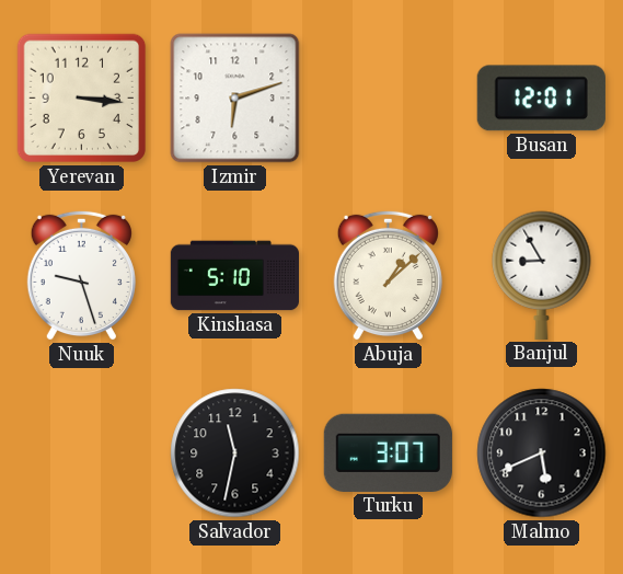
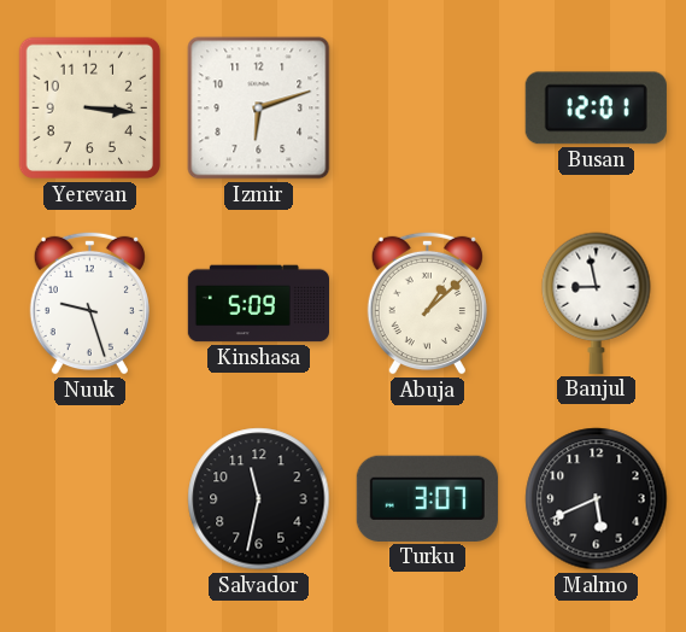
Kinshasa: 5:10 -> 5:09
Banjul: 8:55 -> 8:58
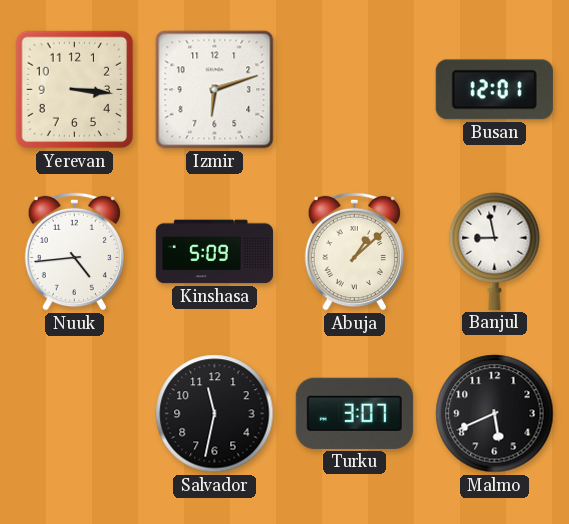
Nuuk: 9:27 -> 4:44
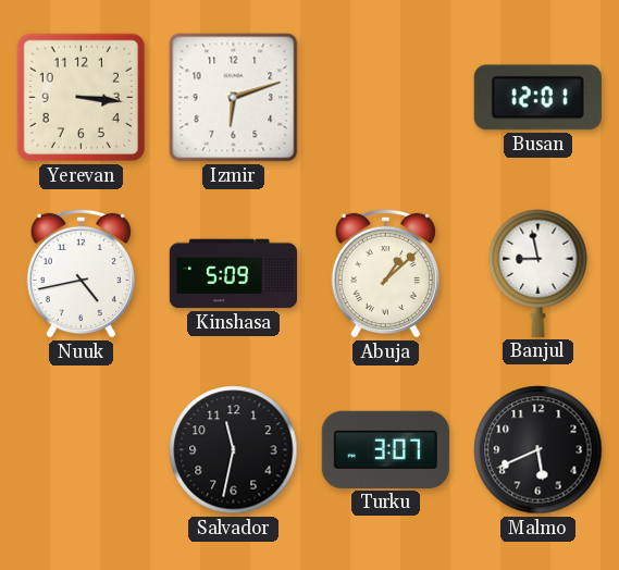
Nuuk: 4:44 -> 4:43
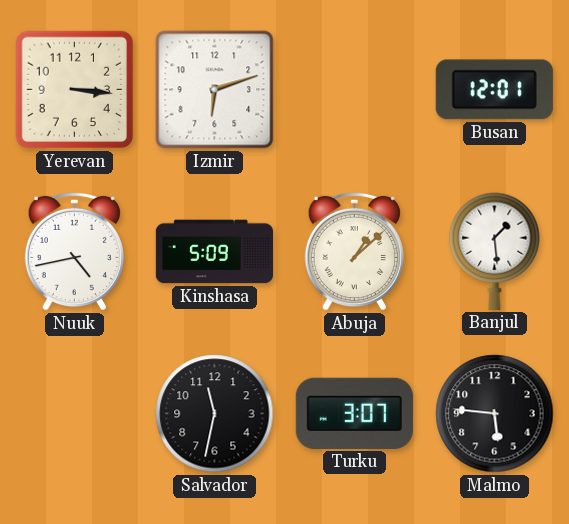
Banjul: 8:58 -> 1:29
Malmo: 5:41 -> 5:46
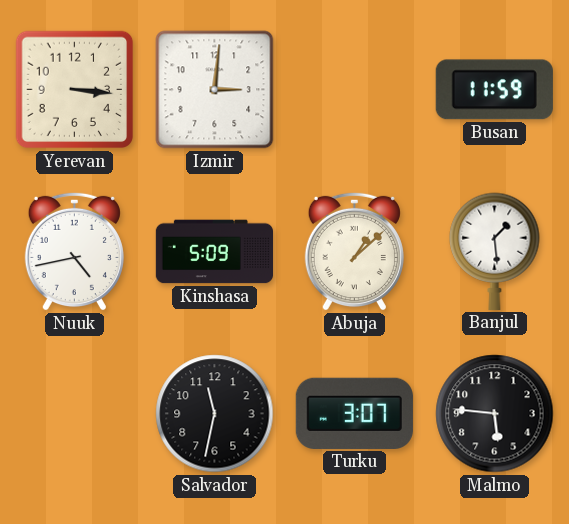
Izmir: 6:12 -> 3:01
Busan: 12:01 -> 11:59
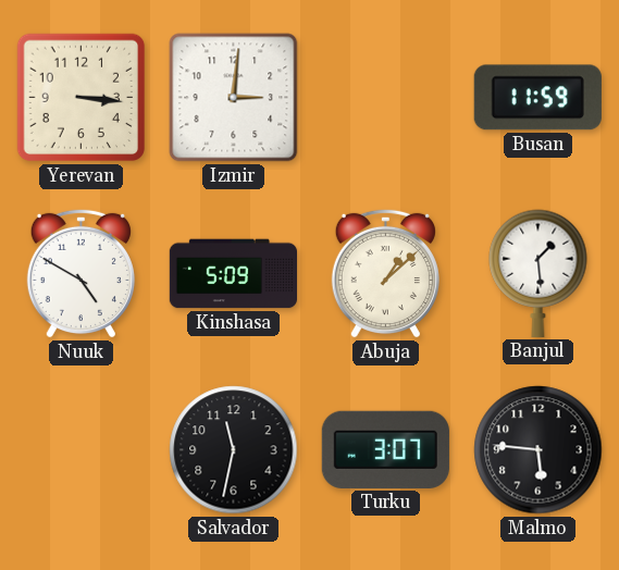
Nuuk: 4:43 -> 4:50
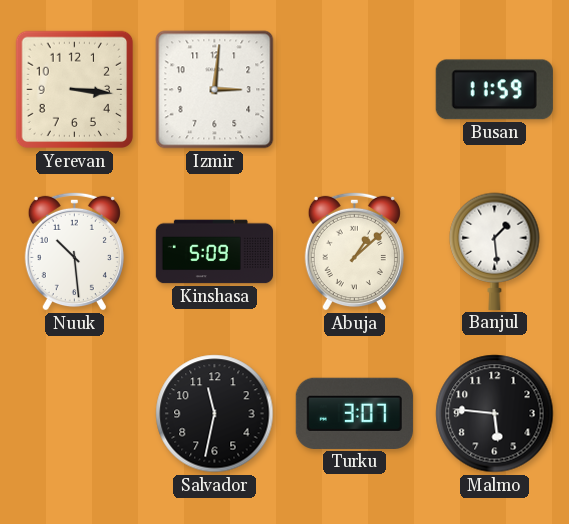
Nuuk: 4:50 -> 10:29
